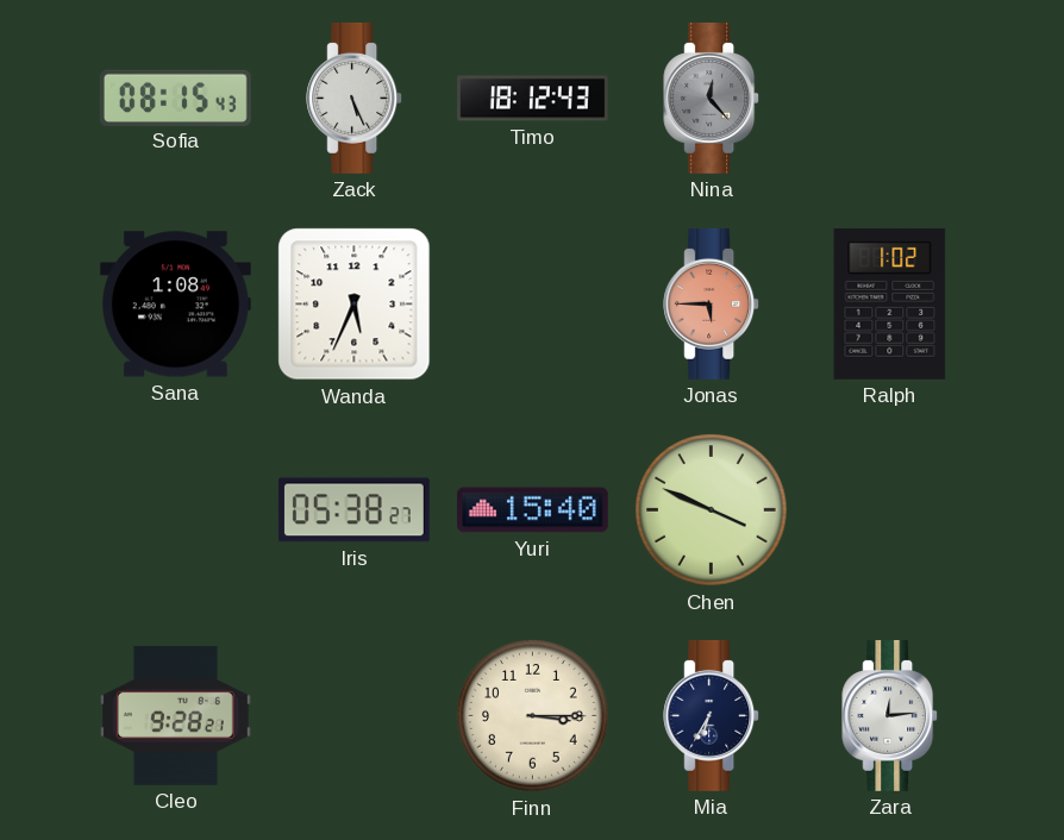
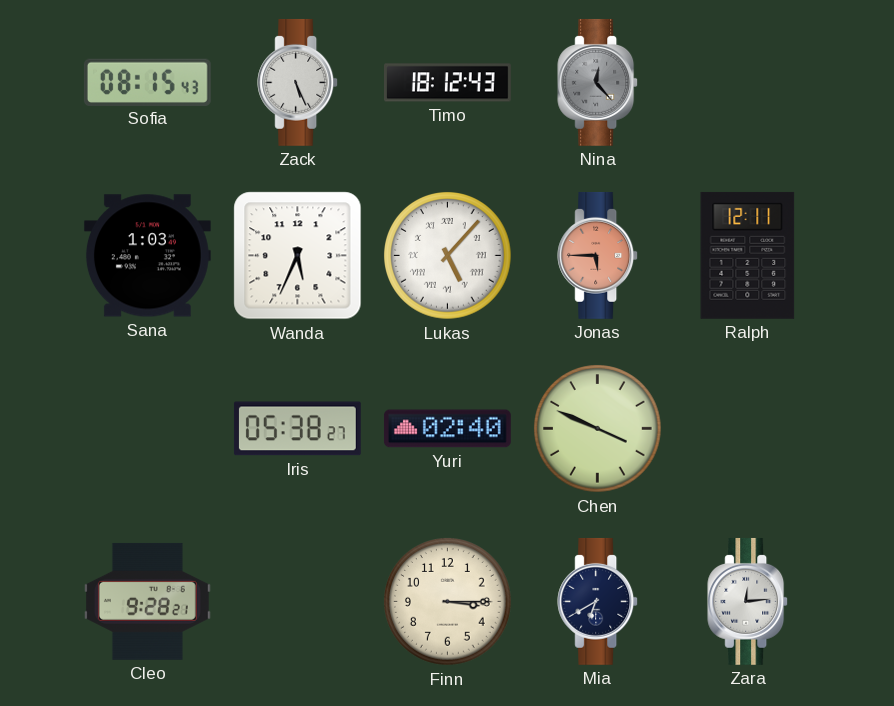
Sana: 1:08 -> 1:03
Lukas: none -> 5:07
Ralph: 1:02 -> 12:11
Yuri: 15:40 -> 02:40
Mia: 6:35 -> 6:40
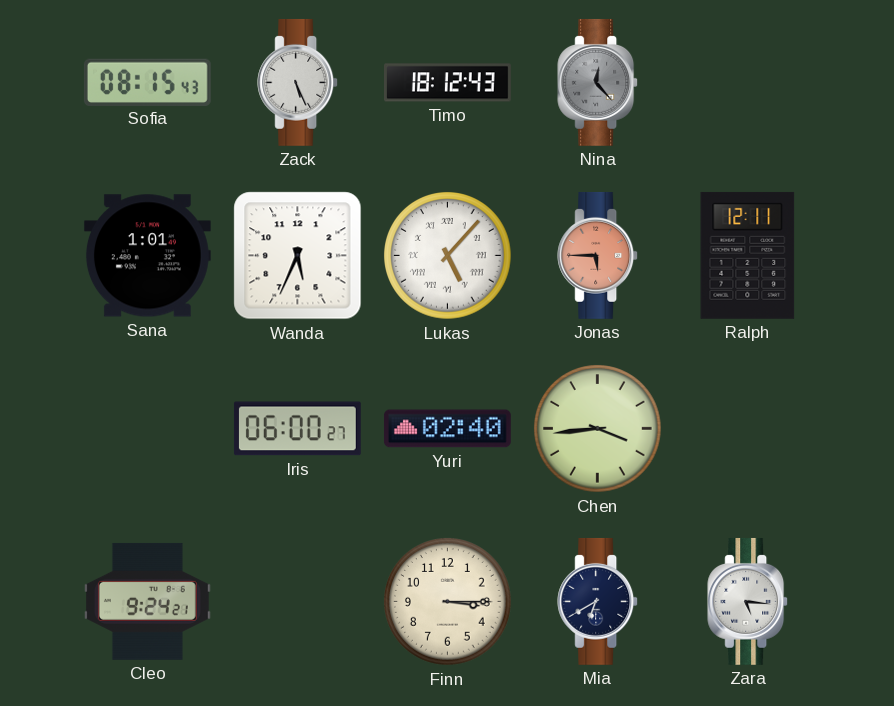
Sana: 1:03 -> 1:01
Iris: 05:38 -> 06:00
Chen: 3:49 -> 3:44
Cleo: 9:28 -> 9:24
Zara: 12:14 -> 5:16
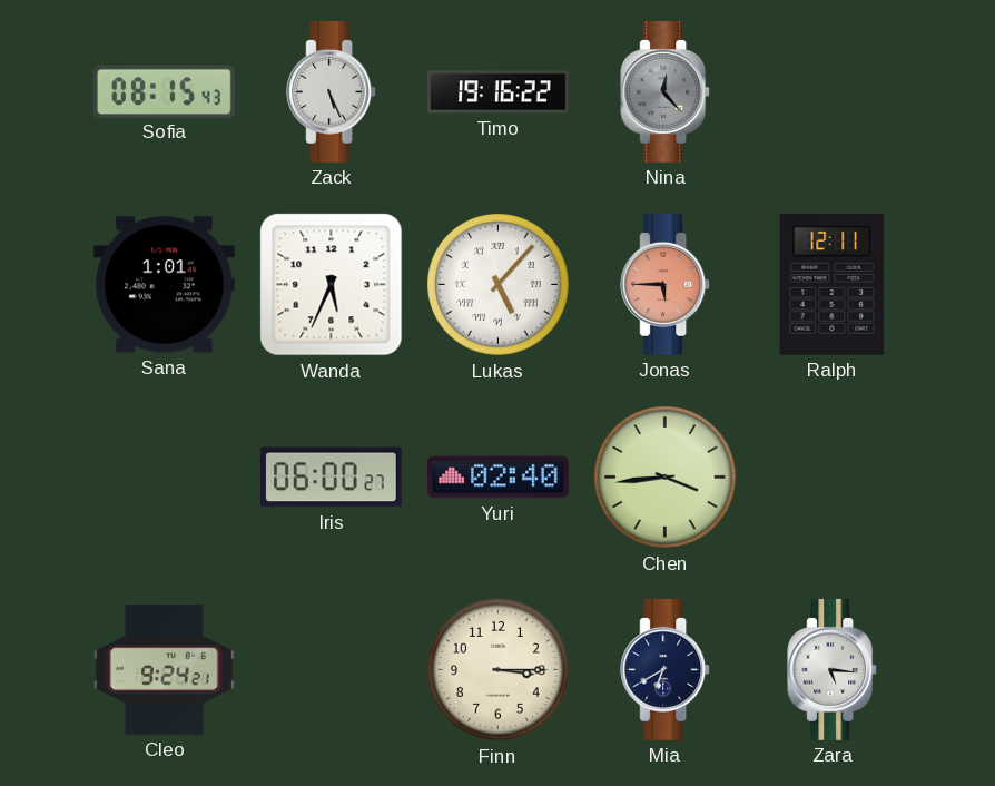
Timo: 18:12 -> 19:16
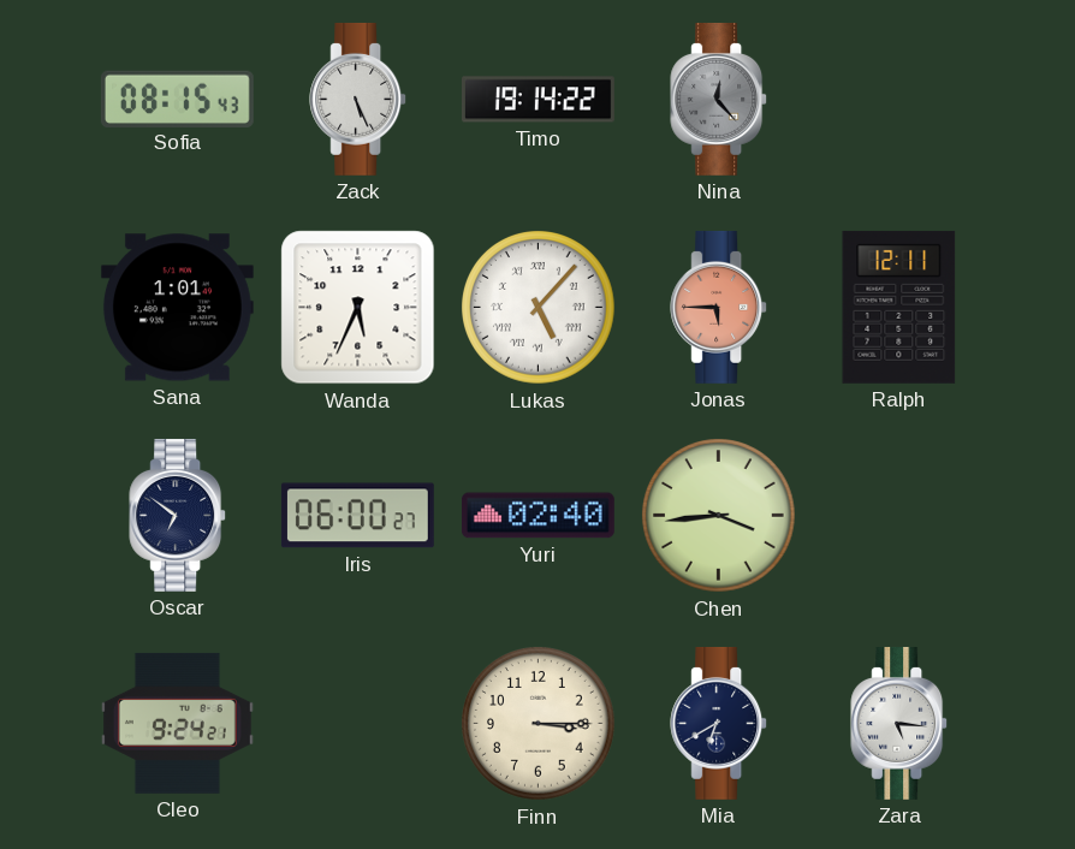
Timo: 19:16 -> 19:14
Oscar: none -> 6:51
